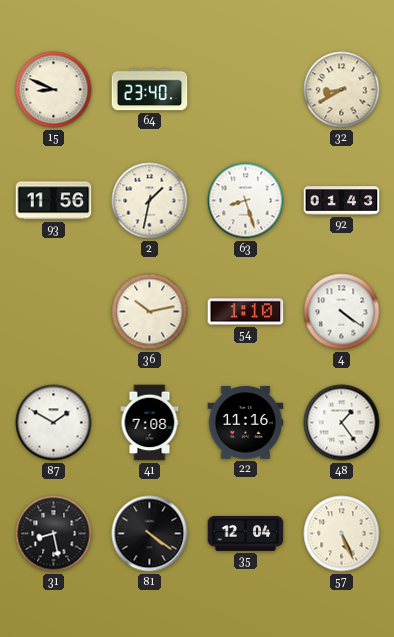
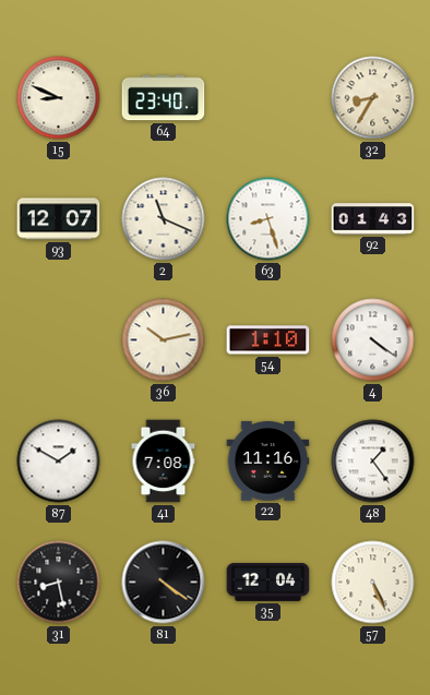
32: 8:40 -> 8:35
93: 11:56 -> 12:07
2: 1:32 -> 11:19
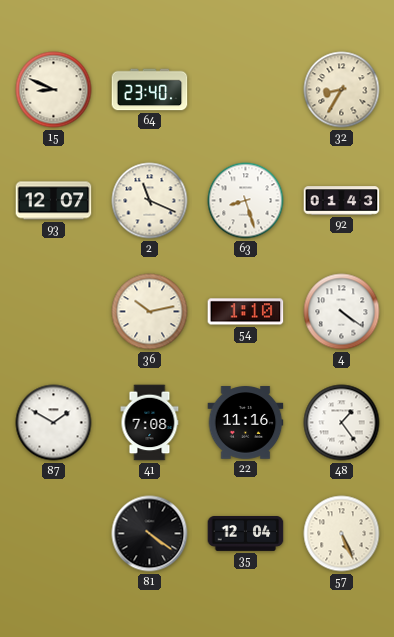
31: 8:28 -> none
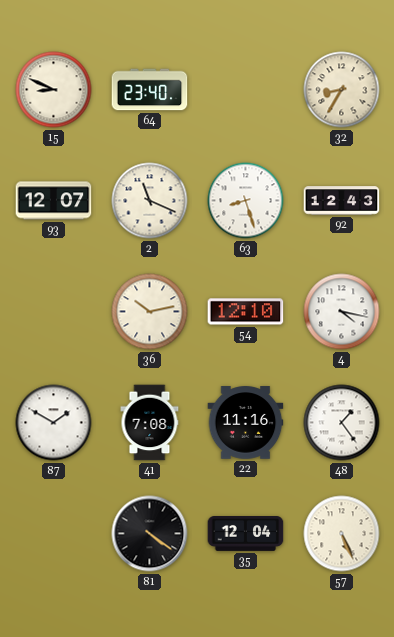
92: 01:43 -> 12:43
54: 1:10 -> 12:10
4: 4:21 -> 4:17
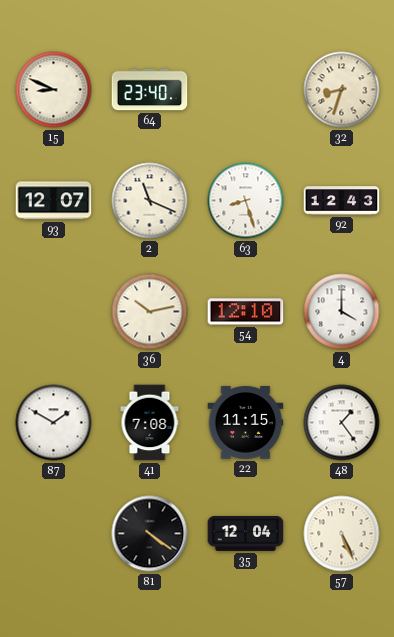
32: 8:35 -> 8:33
4: 4:17 -> 4:00
22: 11:16 -> 11:15
